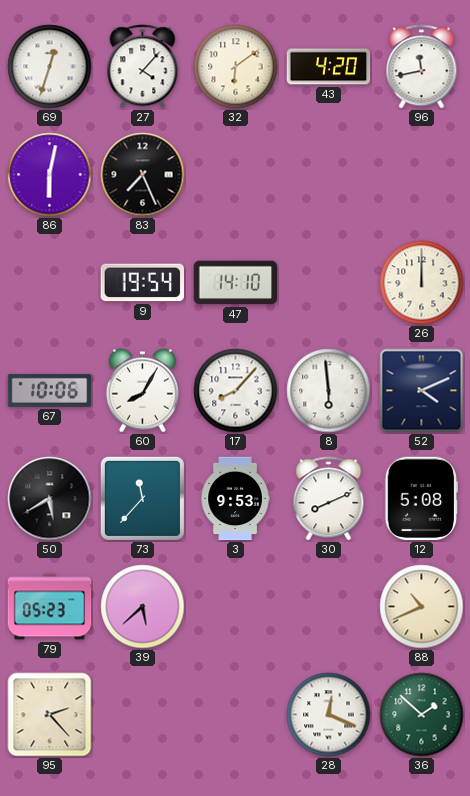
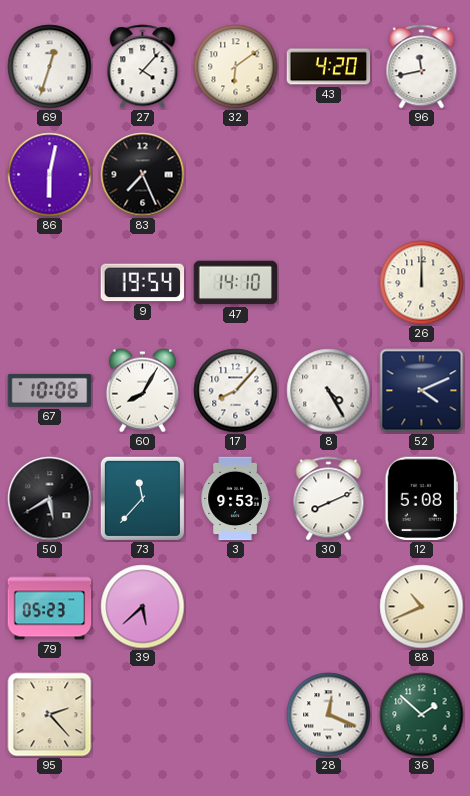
8: 5:59 -> 4:25
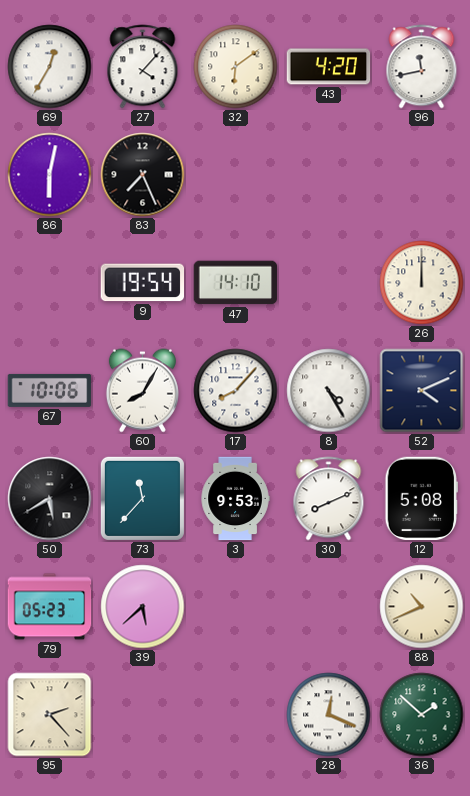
69: 12:33 -> 12:35
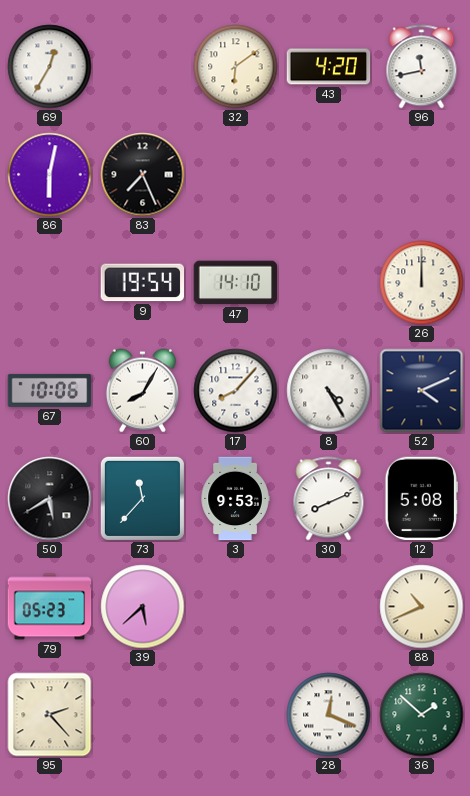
27: 4:07 -> none
